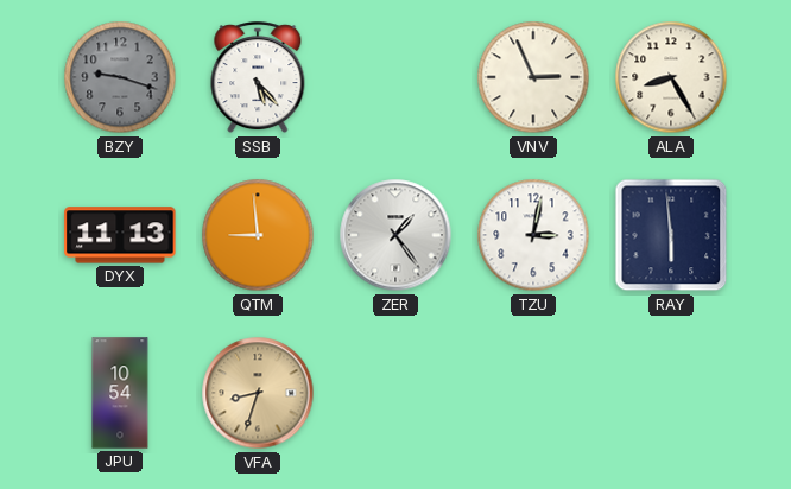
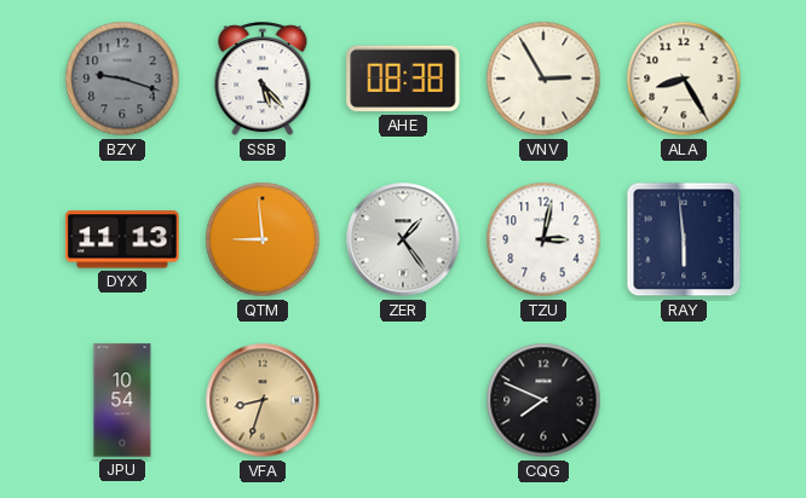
AHE: none -> 08:38
VNV: 2:56 -> 2:55
CQG: none -> 7:49
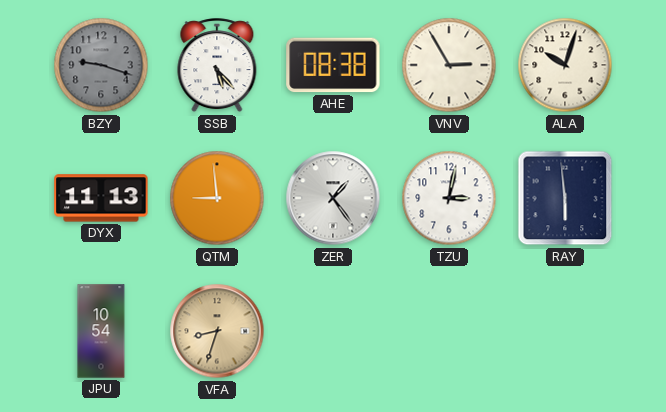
ALA: 8:25 -> 10:03
CQG: 7:49 -> none
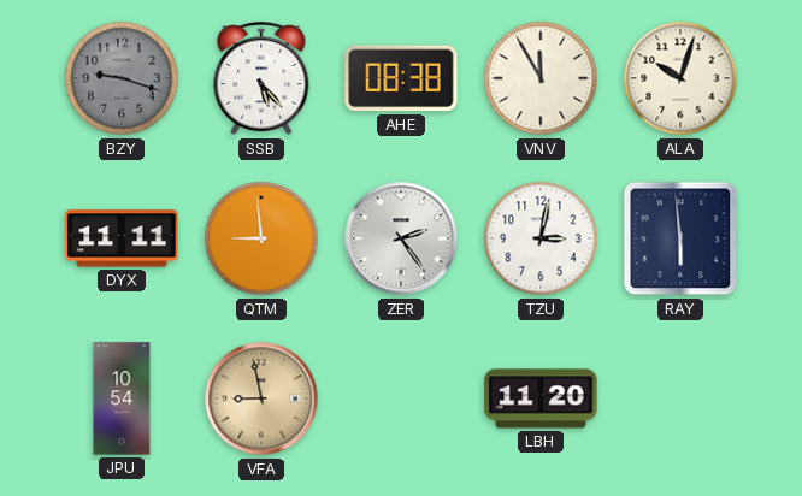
VNV: 2:55 -> 11:55
DYX: 11:13 -> 11:11
ZER: 1:24 -> 2:24
VFA: 8:33 -> 8:58
LBH: none -> 11:20
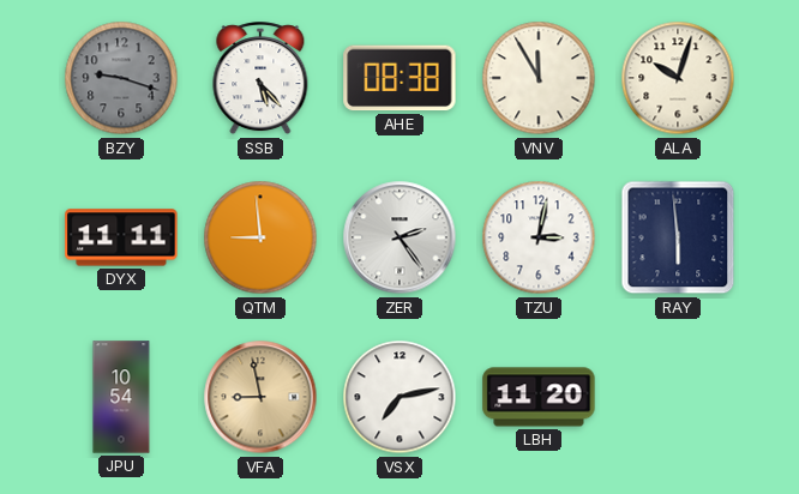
VSX: none -> 7:13
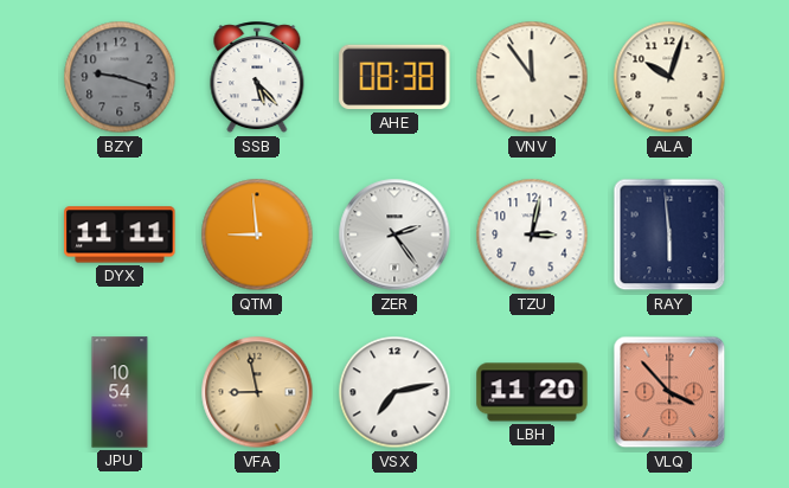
VNV: 11:55 -> 11:54
VLQ: none -> 3:53
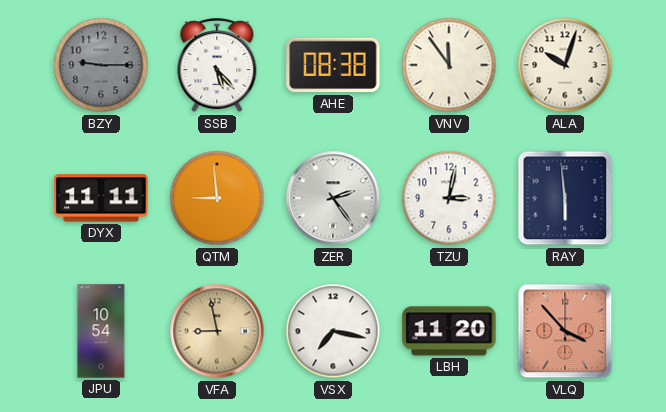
BZY: 9:18 -> 9:15
VSX: 7:13 -> 7:17
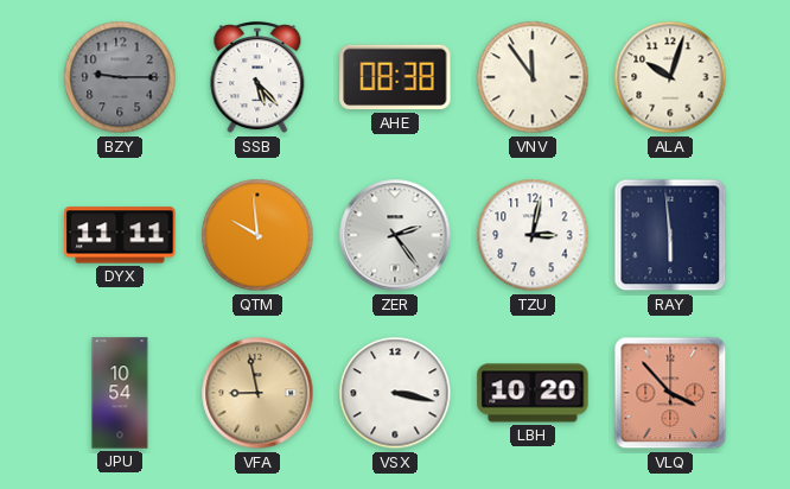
QTM: 8:59 -> 9:59
VSX: 7:17 -> 3:17
LBH: 11:20 -> 10:20
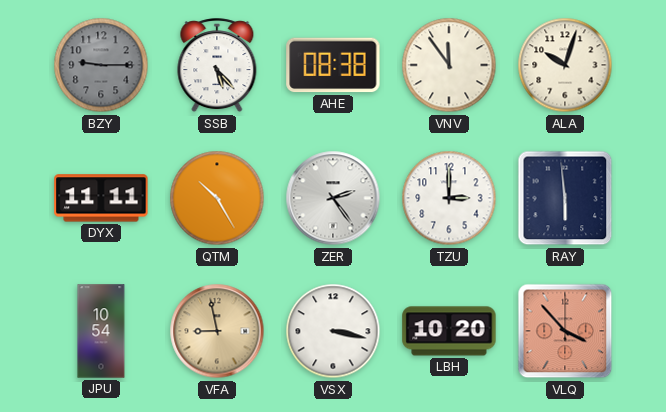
QTM: 9:59 -> 10:25
TZU: 3:02 -> 3:00
